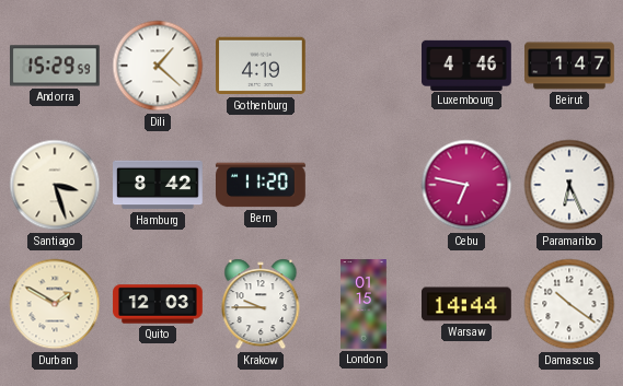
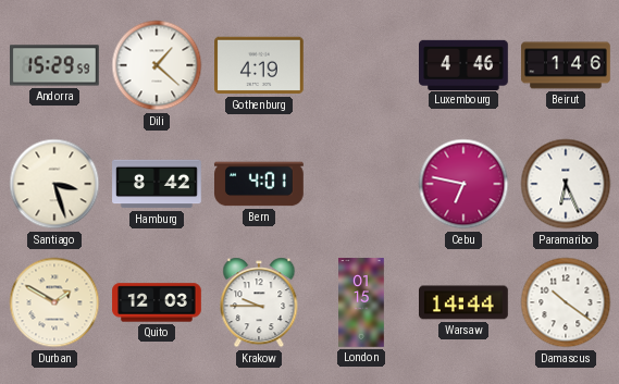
Beirut: 1:47 -> 1:46
Bern: 11:20 -> 4:01
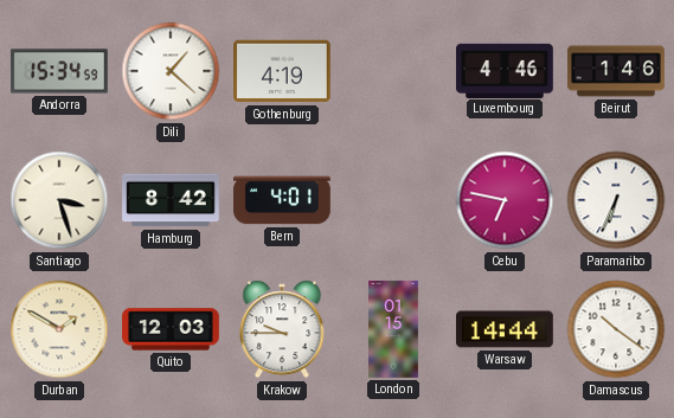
Andorra: 15:29 -> 15:34
Paramaribo: 6:26 -> 6:34
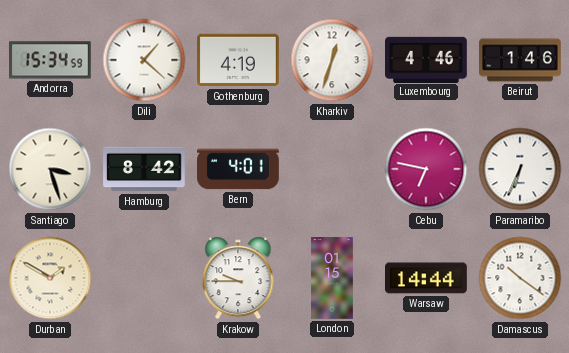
Kharkiv: none -> 12:33
Quito: 12:03 -> none
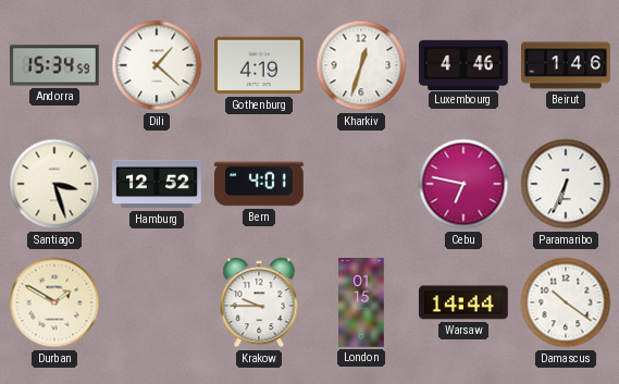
Hamburg: 8:42 -> 12:52
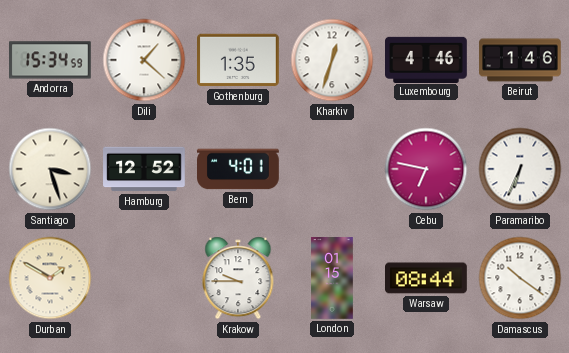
Gothenburg: 4:19 -> 1:35
Warsaw: 14:44 -> 08:44
